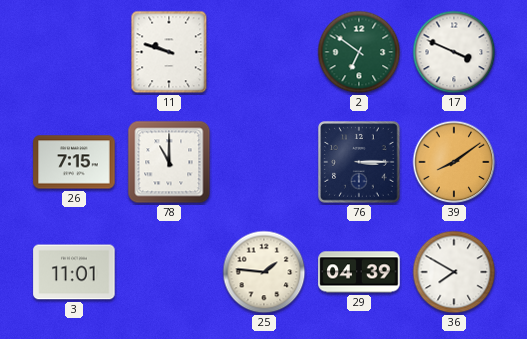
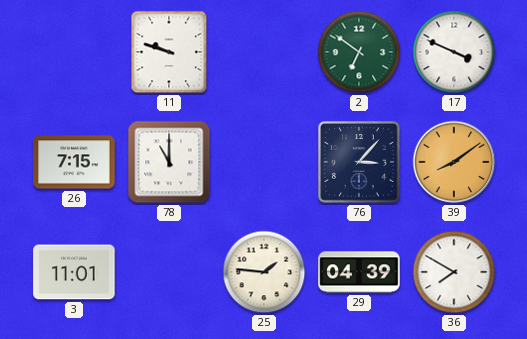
76: 3:15 -> 3:07
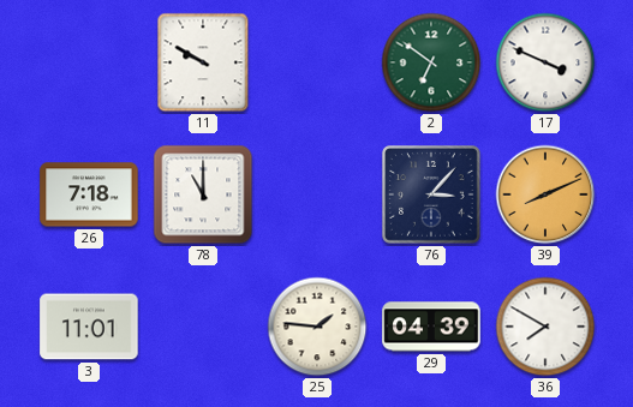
11: 9:48 -> 9:50
26: 7:15 -> 7:18
39: 8:09 -> 8:11
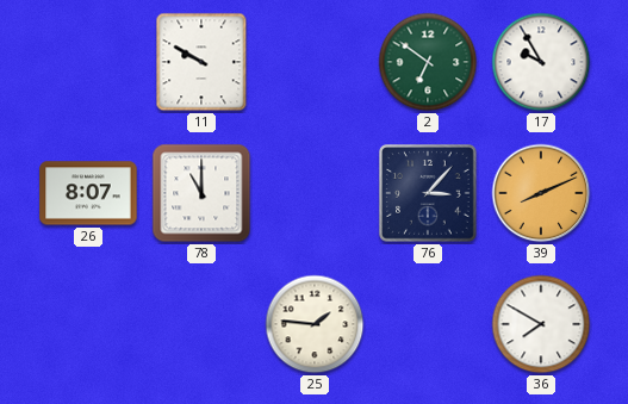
17: 3:49 -> 9:55
26: 7:18 -> 8:07
3: 11:01 -> none
29: 04:39 -> none
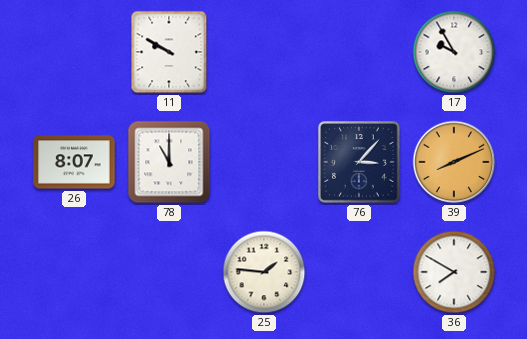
2: 6:51 -> none
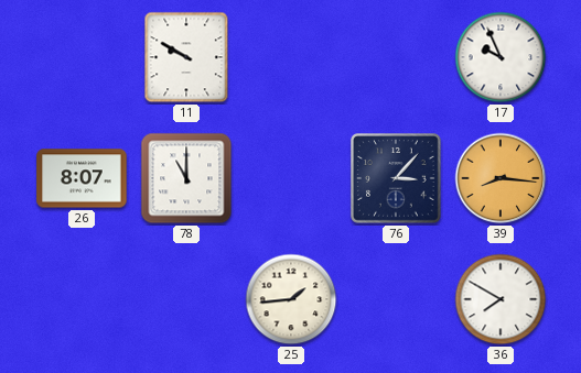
17: 9:55 -> 9:56
39: 8:11 -> 8:16
25: 1:46 -> 1:44
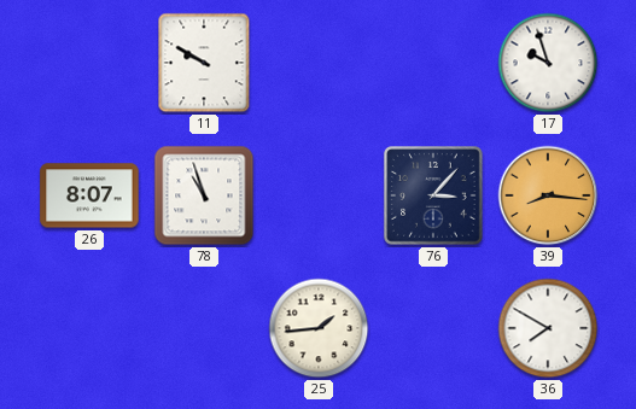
17: 9:56 -> 9:57
78: 11:00 -> 10:57
